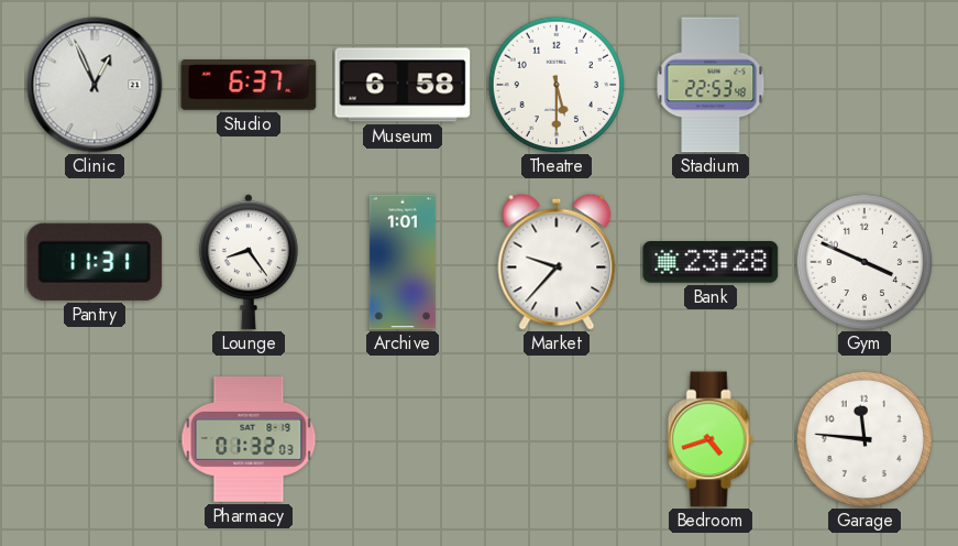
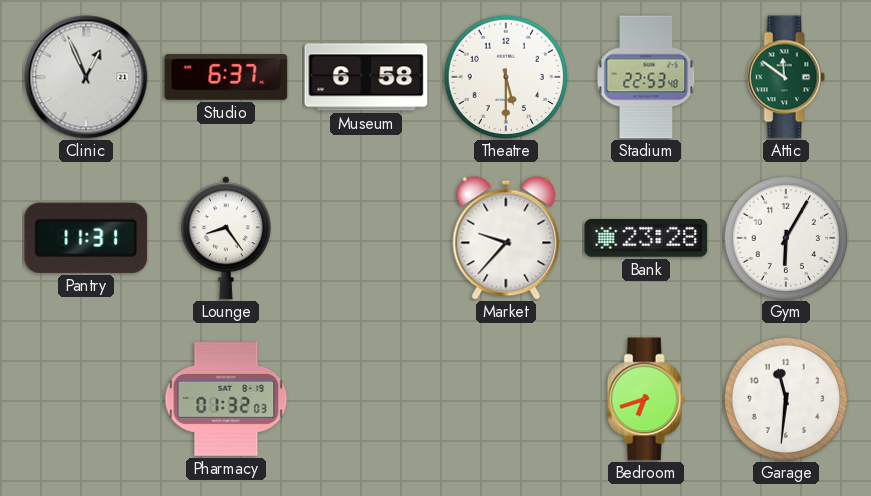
Attic: none -> 11:51
Archive: 1:01 -> none
Gym: 3:49 -> 6:05
Bedroom: 4:42 -> 6:42
Garage: 11:46 -> 11:31
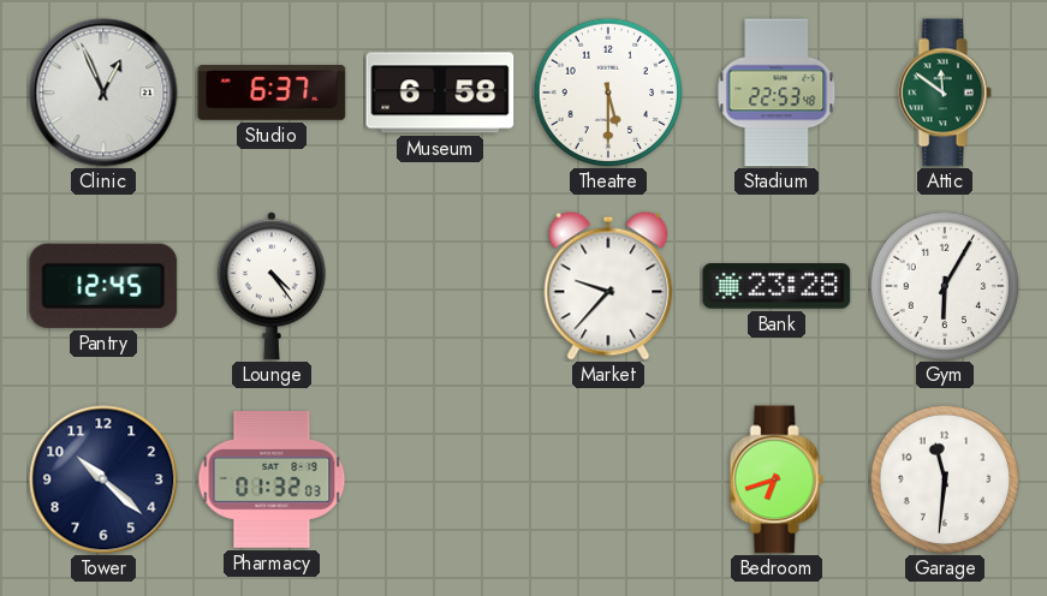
Pantry: 11:31 -> 12:45
Lounge: 8:24 -> 4:24
Tower: none -> 10:22
